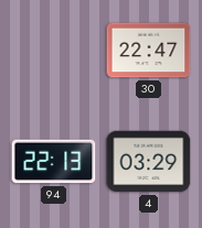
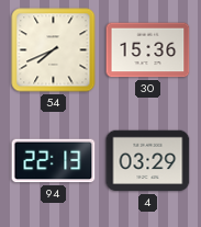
54: none -> 7:41
30: 22:47 -> 15:36
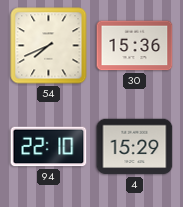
94: 22:13 -> 22:10
4: 03:29 -> 15:29
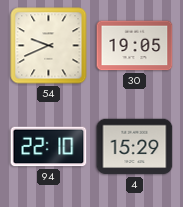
54: 7:41 -> 9:41
30: 15:36 -> 19:05
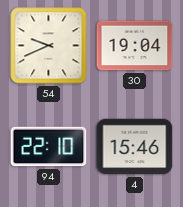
30: 19:05 -> 19:04
4: 15:29 -> 15:46
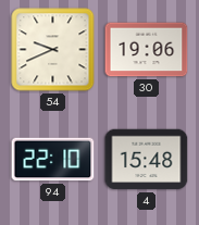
30: 19:04 -> 19:06
4: 15:46 -> 15:48
